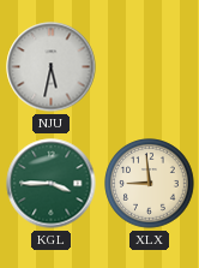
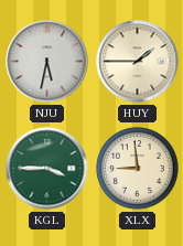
HUY: none -> 1:45
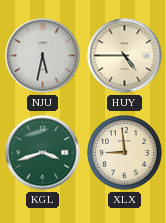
HUY: 1:45 -> 4:45
KGL: 3:45 -> 3:42
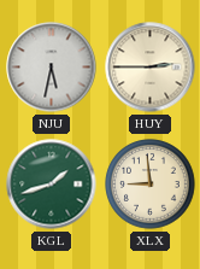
HUY: 4:45 -> 2:45
KGL: 3:42 -> 1:42
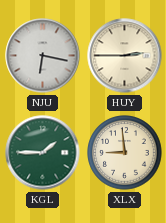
NJU: 5:32 -> 6:17
KGL: 1:42 -> 1:45
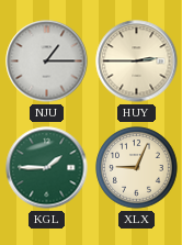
NJU: 6:17 -> 1:15
XLX: 8:59 -> 9:04
